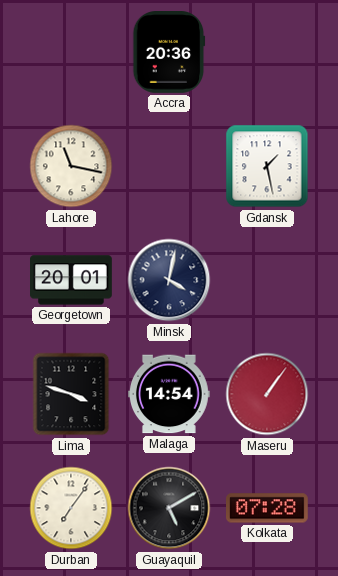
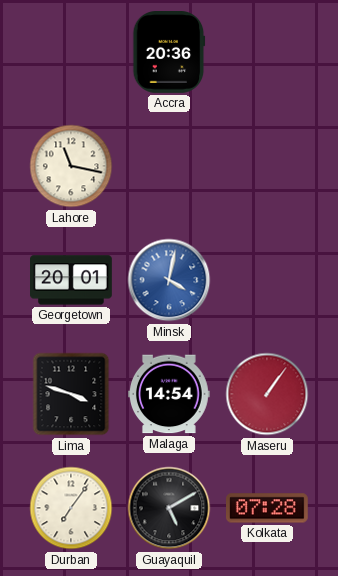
Gdansk: 1:28 -> none
Minsk dial: navy -> blue
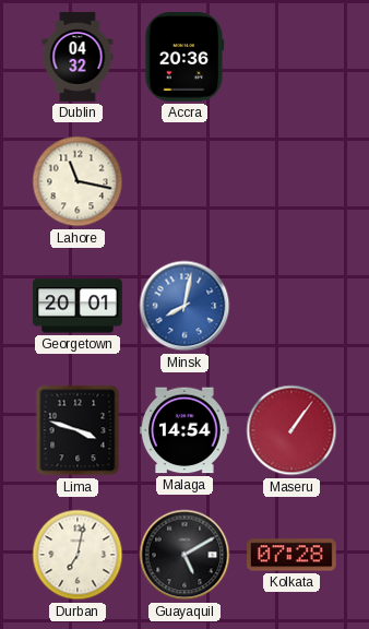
Dublin: none -> 04:32
Minsk: 4:02 -> 8:02
Durban: 7:06 -> 7:02
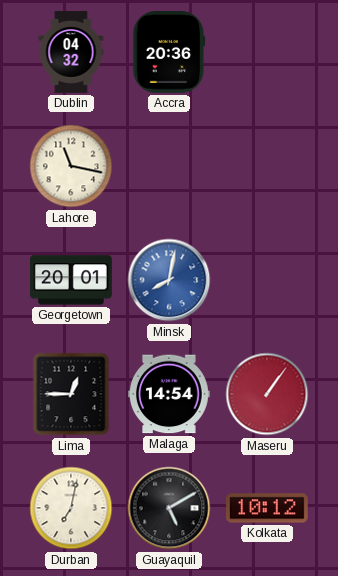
Lima: 3:48 -> 12:45
Kolkata: 07:28 -> 10:12
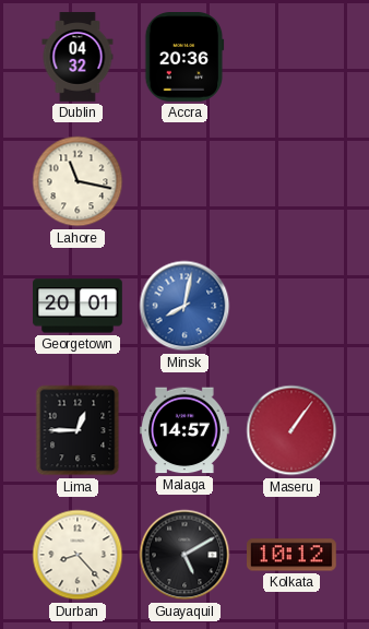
Malaga: 14:54 -> 14:57
Durban: 7:02 -> 8:23
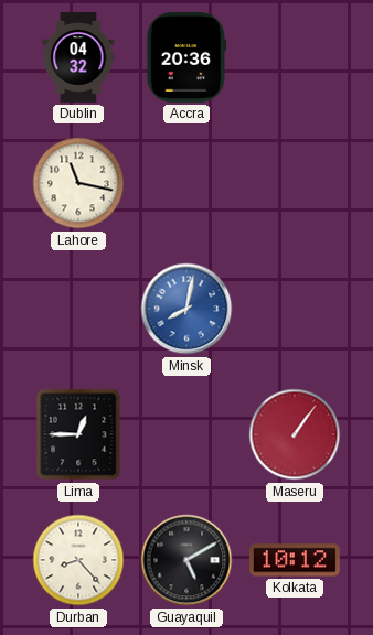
Georgetown: 20:01 -> none
Malaga: 14:57 -> none
